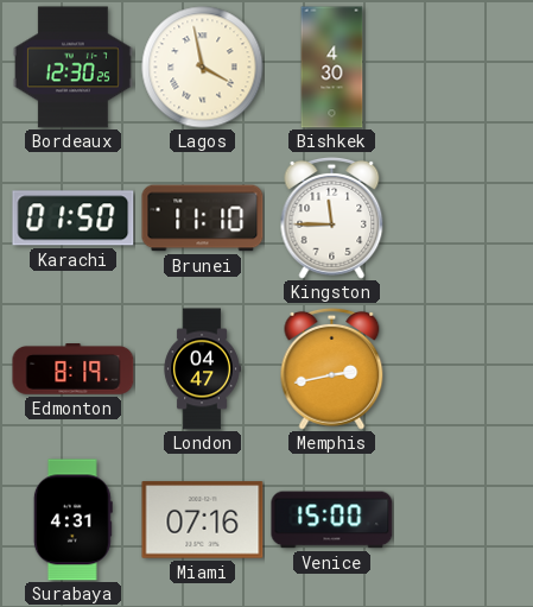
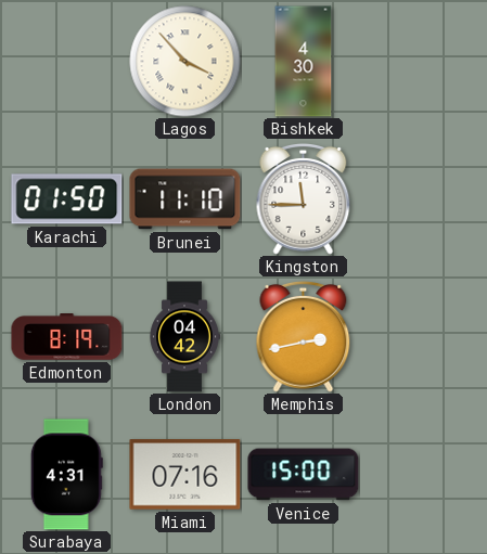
Bordeaux: 12:30 -> none
Lagos: 3:58 -> 3:53
London: 04:47 -> 04:42
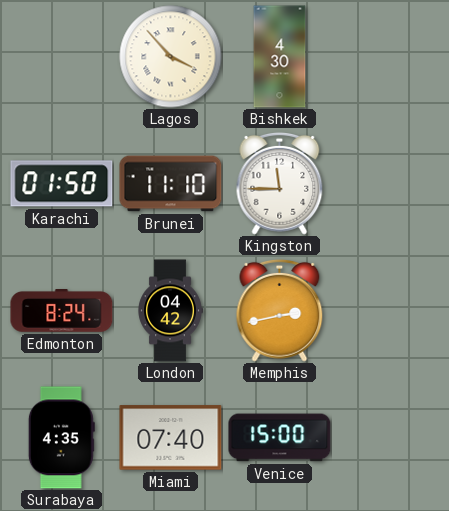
Edmonton: 8:19 -> 8:24
Surabaya: 4:31 -> 4:35
Miami: 07:16 -> 07:40
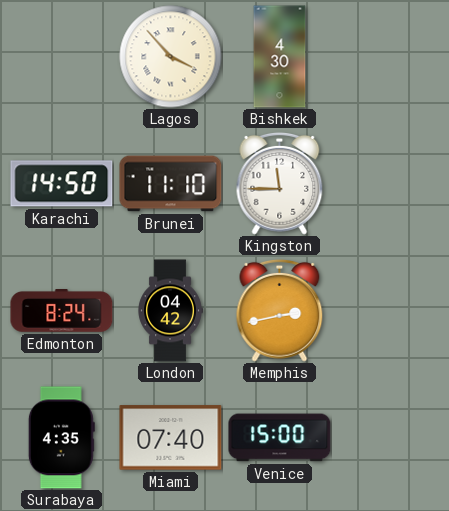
Karachi: 01:50 -> 14:50
